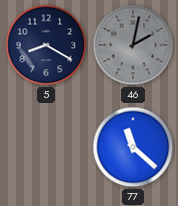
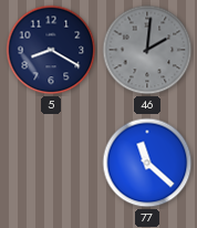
46: 2:02 -> 2:01
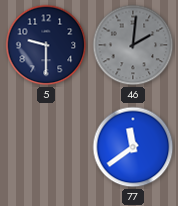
5: 8:20 -> 9:30
77: 11:22 -> 11:39
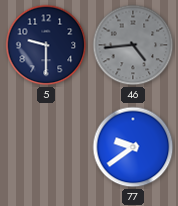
46: 2:01 -> 4:44
77: 11:39 -> 9:39
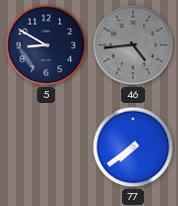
5: 9:30 -> 8:50
77: 9:39 -> 7:39
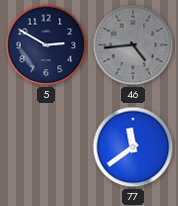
5: 8:50 -> 2:50
77: 7:39 -> 11:39
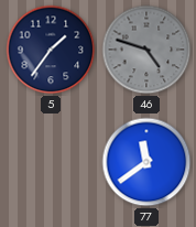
5: 2:50 -> 1:36
46: 4:44 -> 4:48
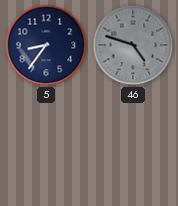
5: 1:36 -> 8:36
77: 11:39 -> none
